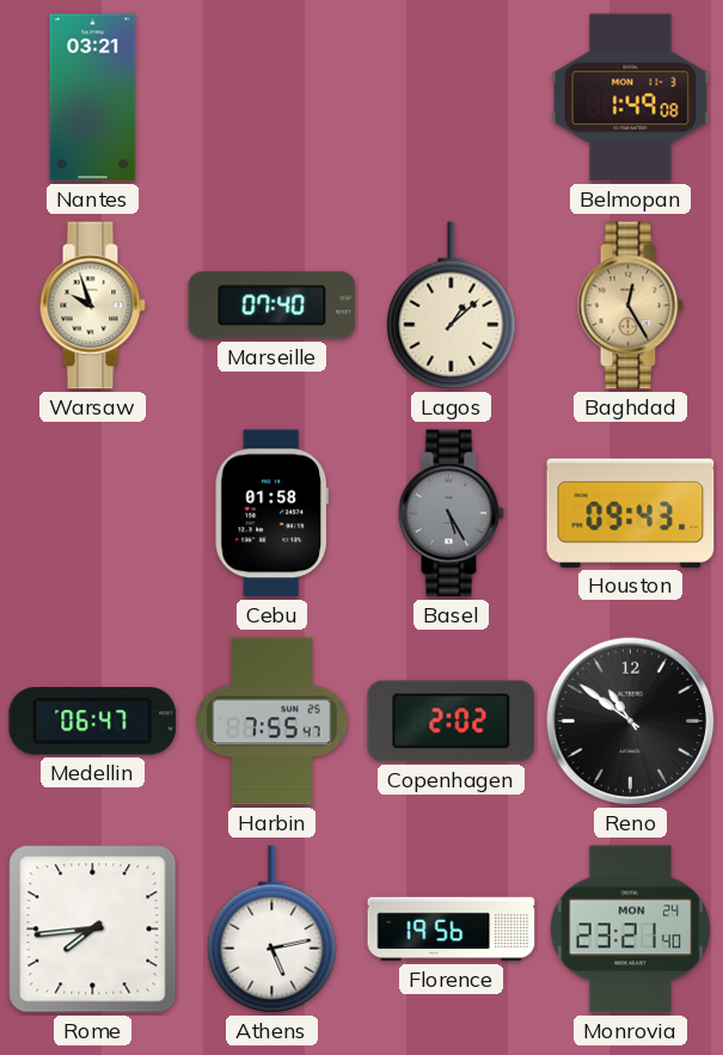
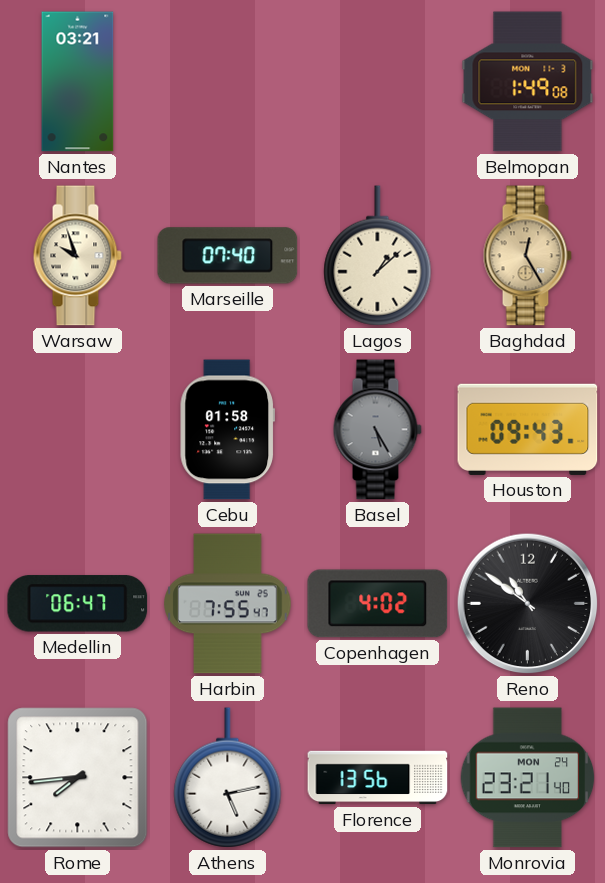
Copenhagen: 2:02 -> 4:02
Florence: 19:56 -> 13:56
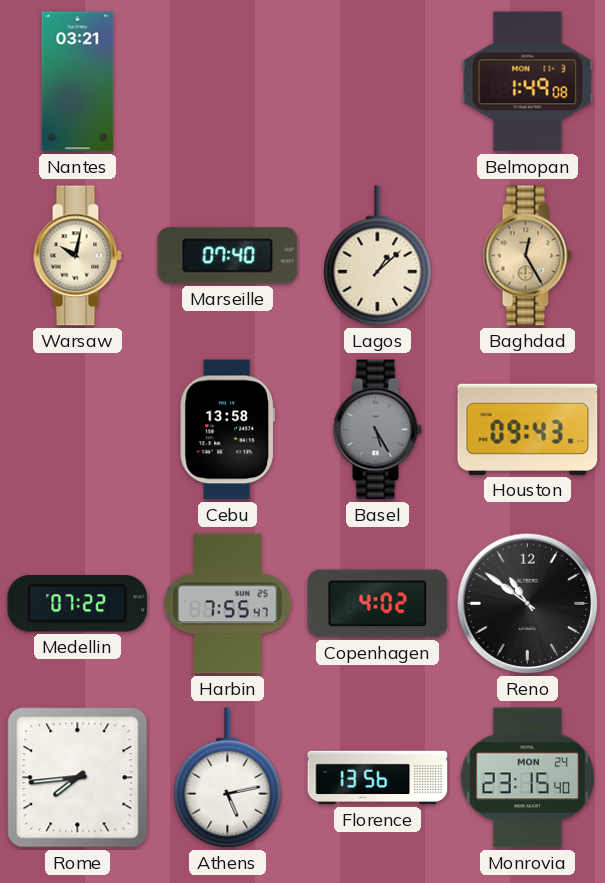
Warsaw: 9:57 -> 10:02
Cebu: 01:58 -> 13:58
Medellin: 06:47 -> 07:22
Monrovia: 23:21 -> 23:15
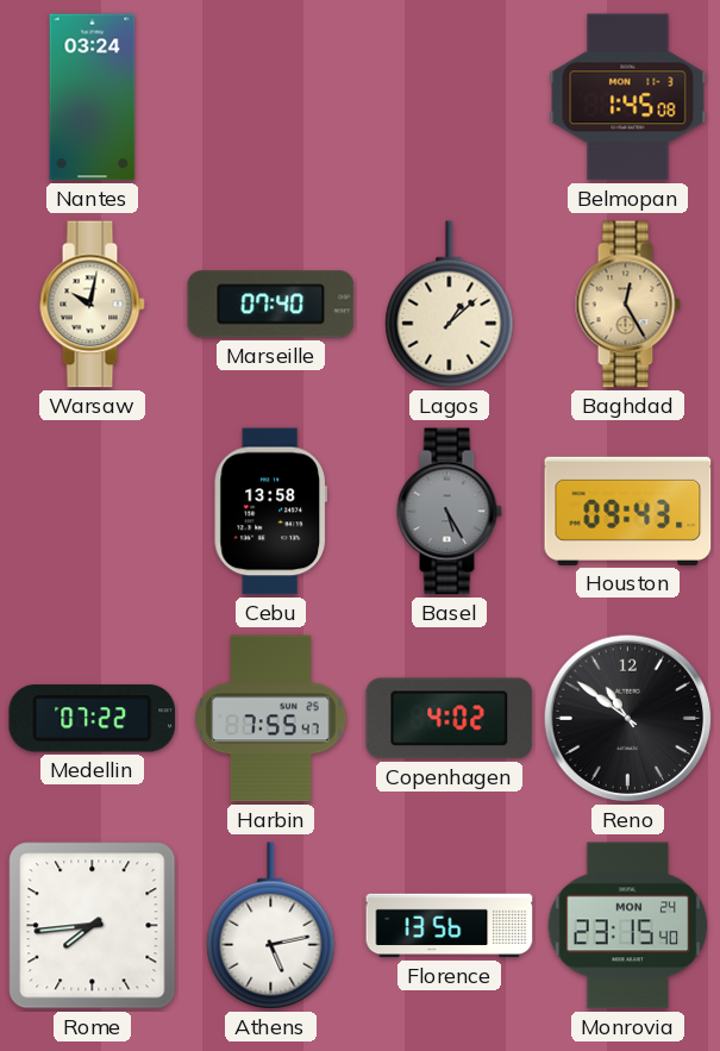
Nantes: 03:21 -> 03:24
Belmopan: 1:49 -> 1:45
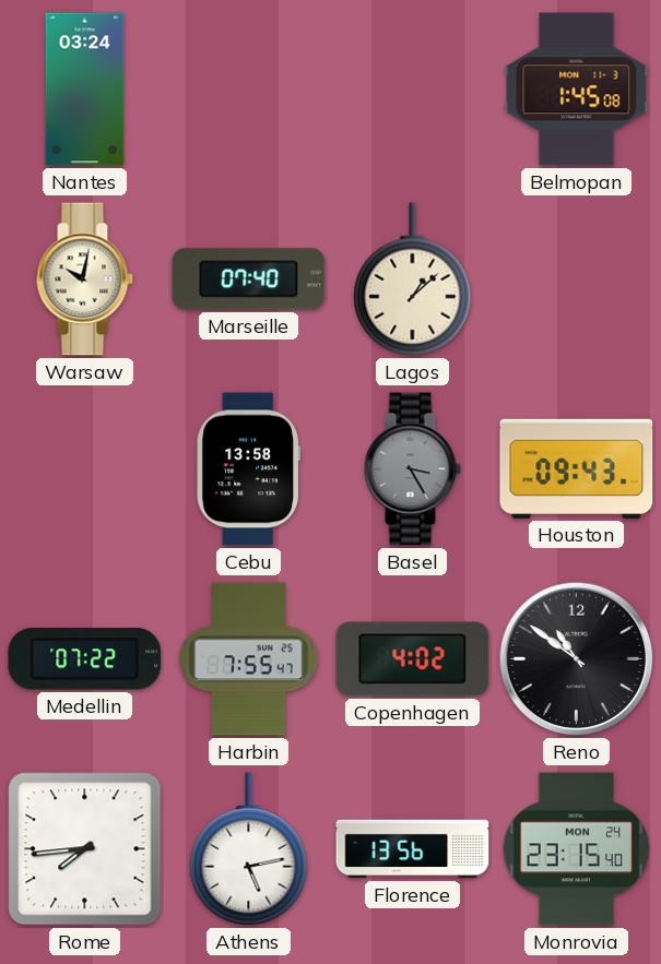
Baghdad: 12:25 -> none
Basel: 5:25 -> 3:25
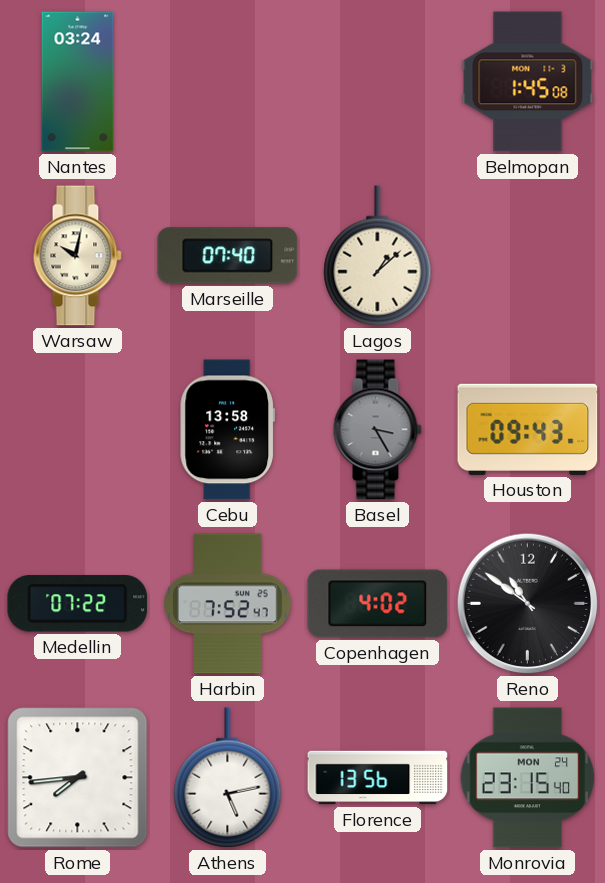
Harbin: 7:55 -> 7:52
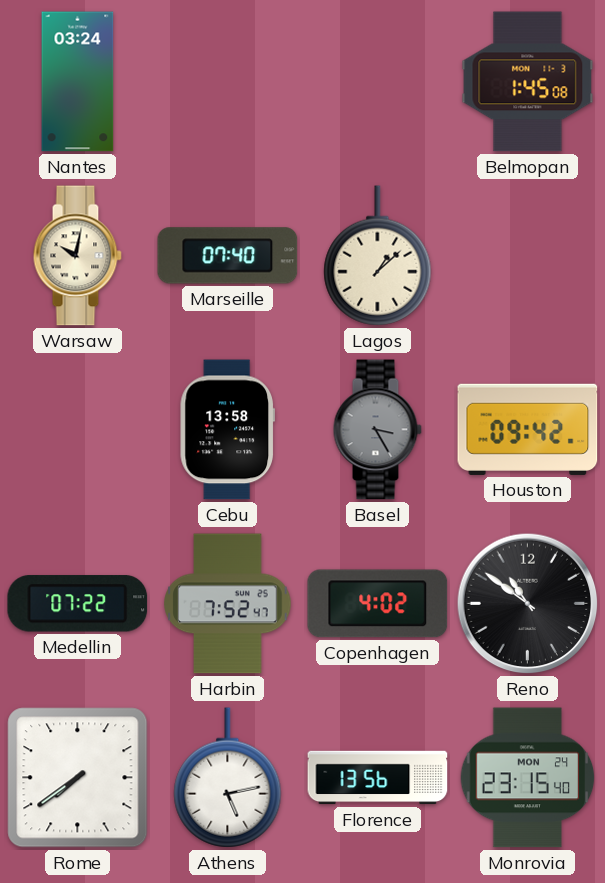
Houston: 09:43 -> 09:42
Rome: 7:44 -> 7:39
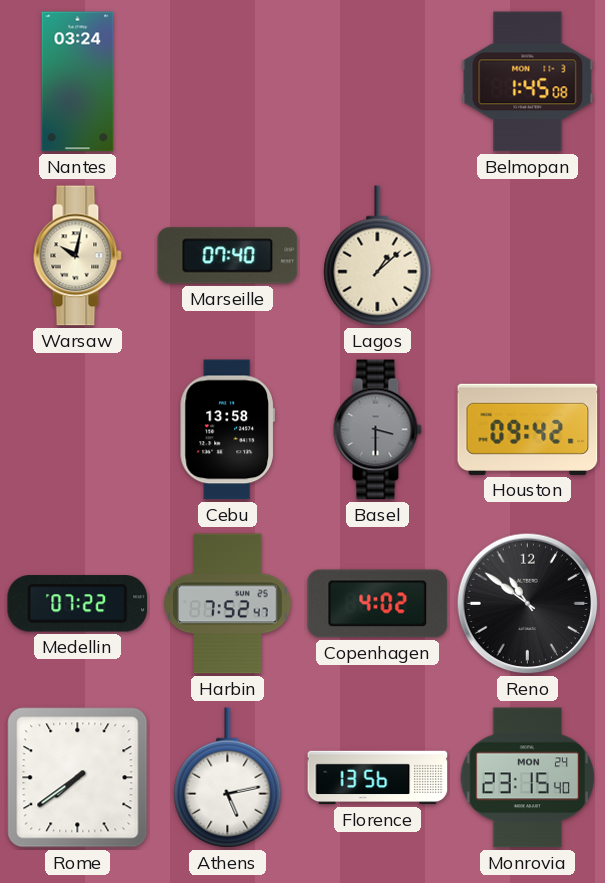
Basel: 3:25 -> 3:30
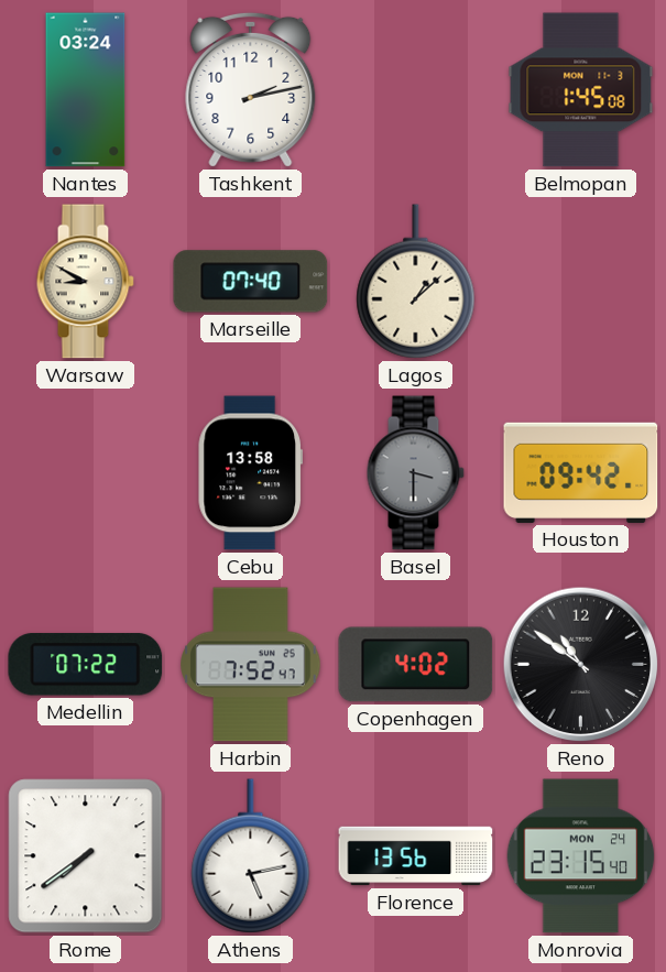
Tashkent: none -> 2:13
Warsaw: 10:02 -> 8:50
